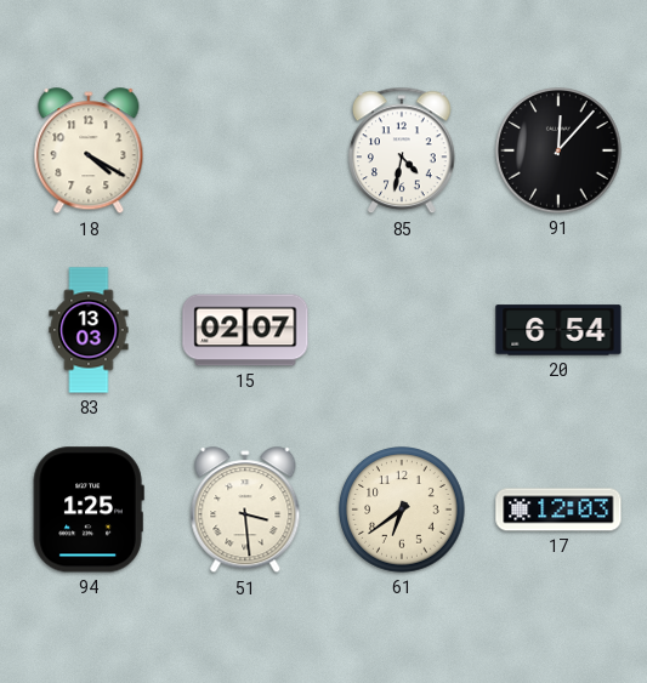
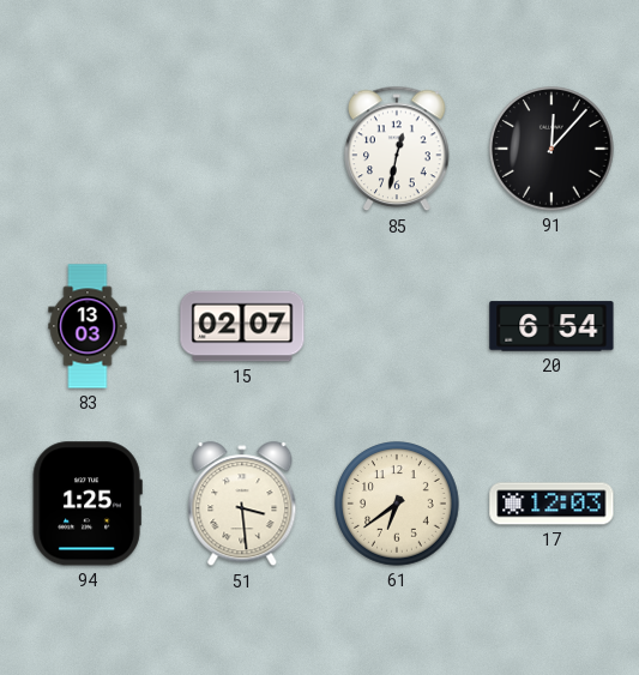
18: 4:20 -> none
85: 4:32 -> 12:32
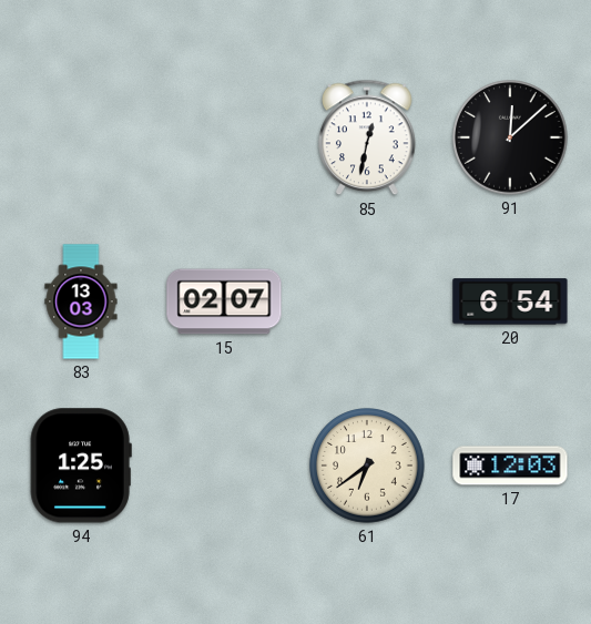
91: 12:07 -> 12:08
51: 3:29 -> none
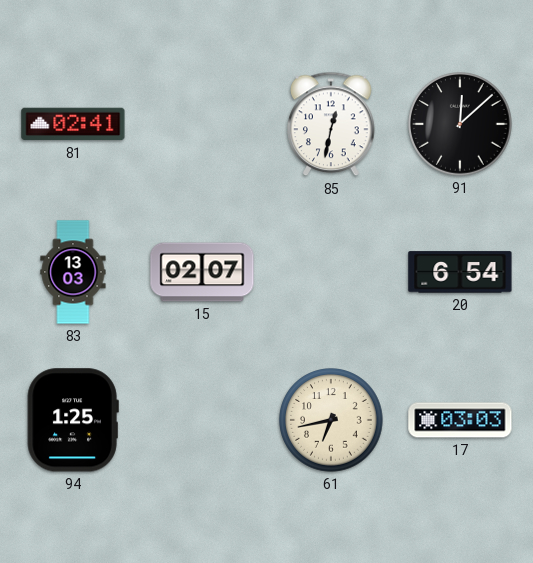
81: none -> 02:41
61: 6:39 -> 6:43
17: 12:03 -> 03:03
